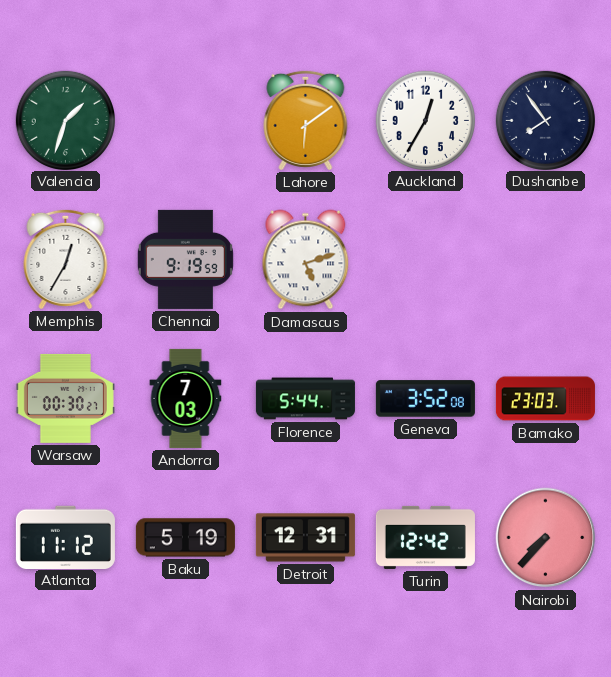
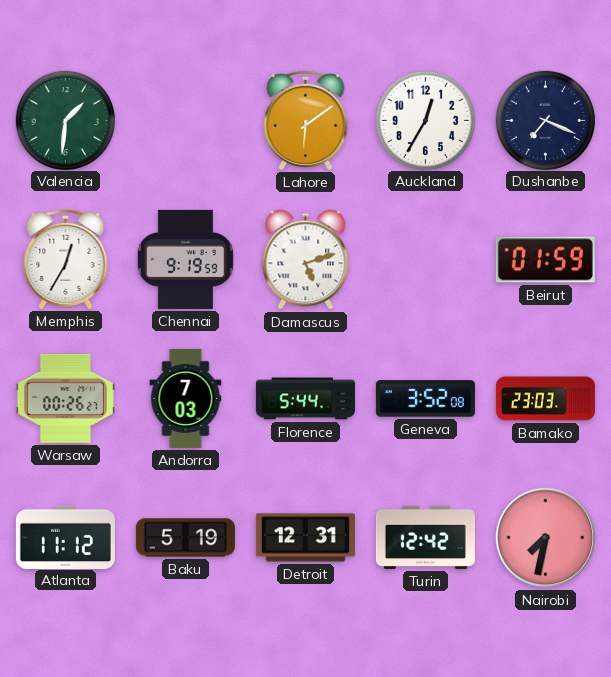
Valencia: 1:33 -> 1:31
Dushanbe: 7:54 -> 7:19
Beirut: none -> 01:59
Warsaw: 00:30 -> 00:26
Nairobi: 7:37 -> 7:32
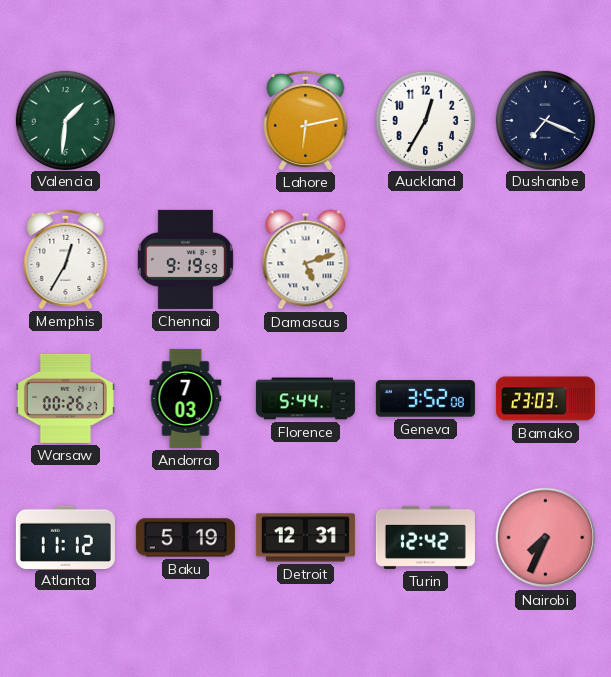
Lahore: 6:09 -> 6:13
Beirut: 01:59 -> none
Nairobi: 7:32 -> 7:34
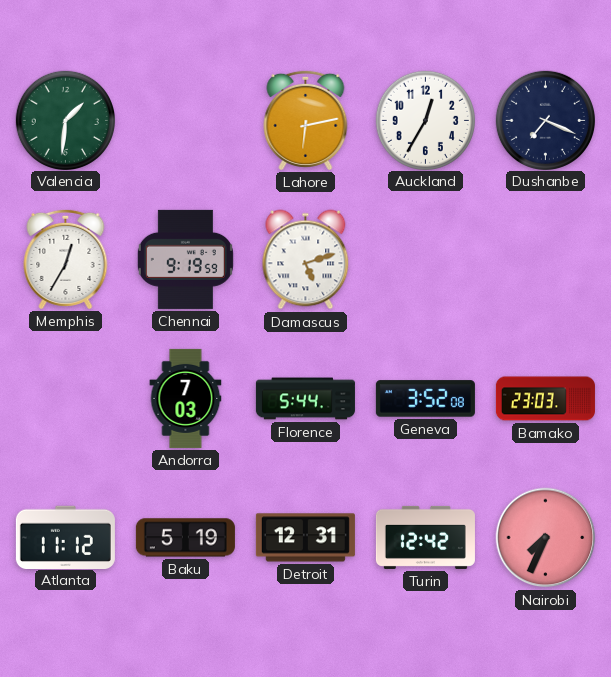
Warsaw: 00:26 -> none
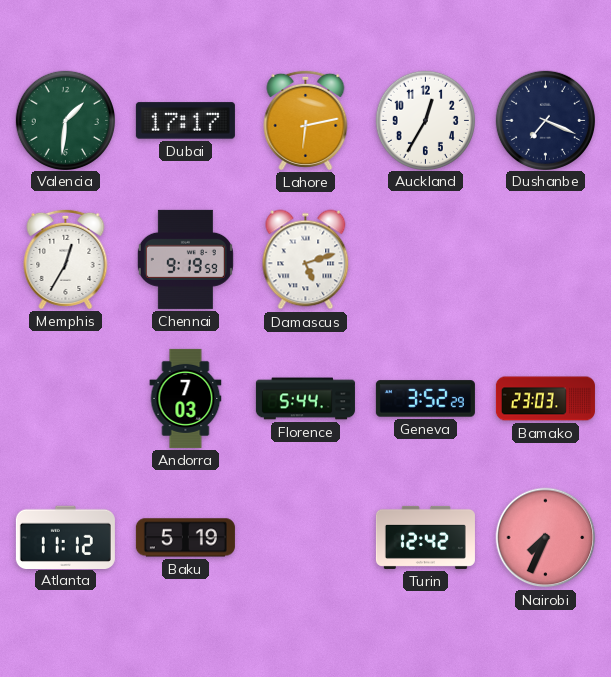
Dubai: none -> 17:17
Geneva: 3:52:08 -> 3:52:29
Detroit: 12:31 -> none
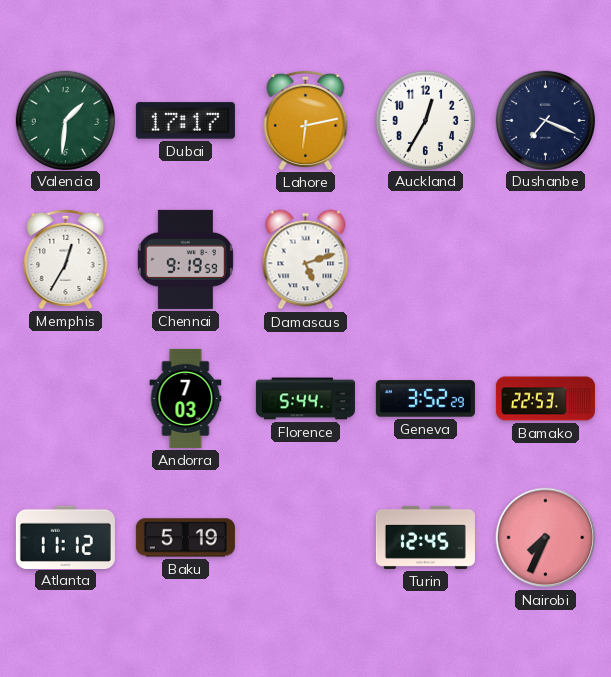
Bamako: 23:03 -> 22:53
Turin: 12:42 -> 12:45
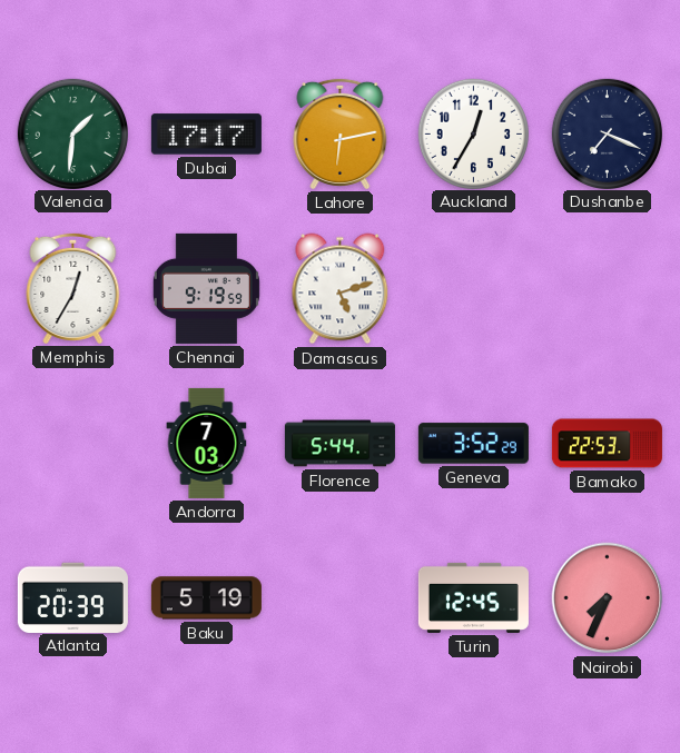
Atlanta: 11:12 -> 20:39
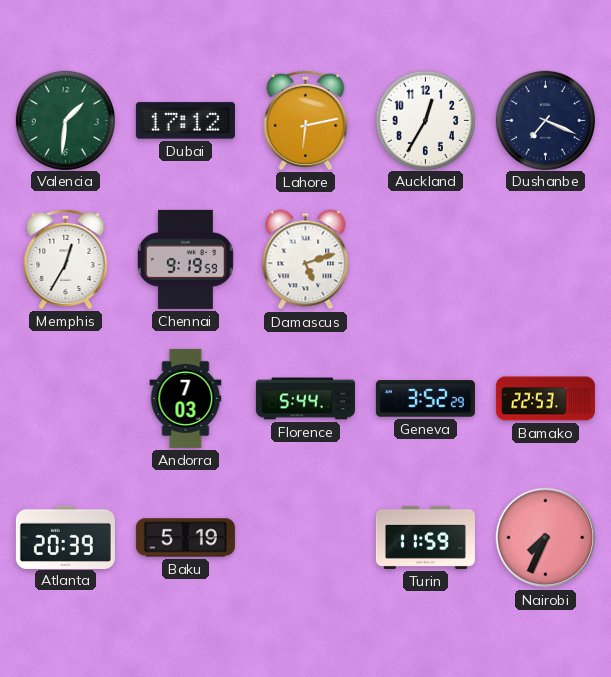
Dubai: 17:17 -> 17:12
Turin: 12:45 -> 11:59
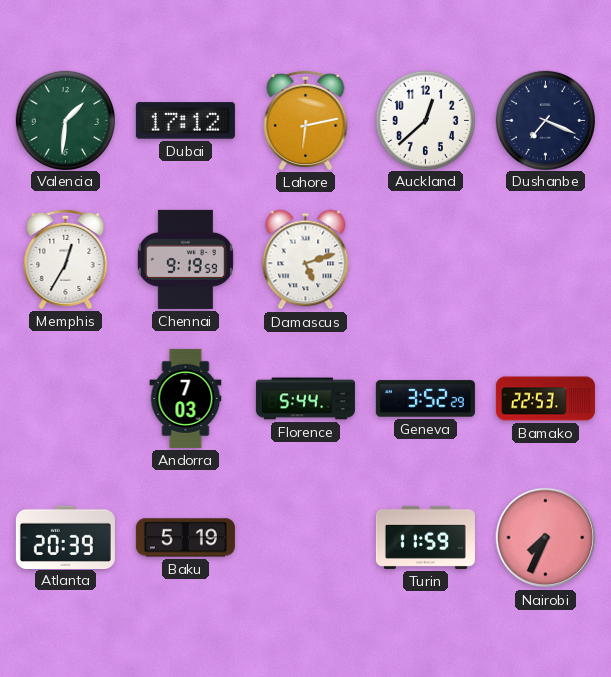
Auckland: 12:35 -> 12:38
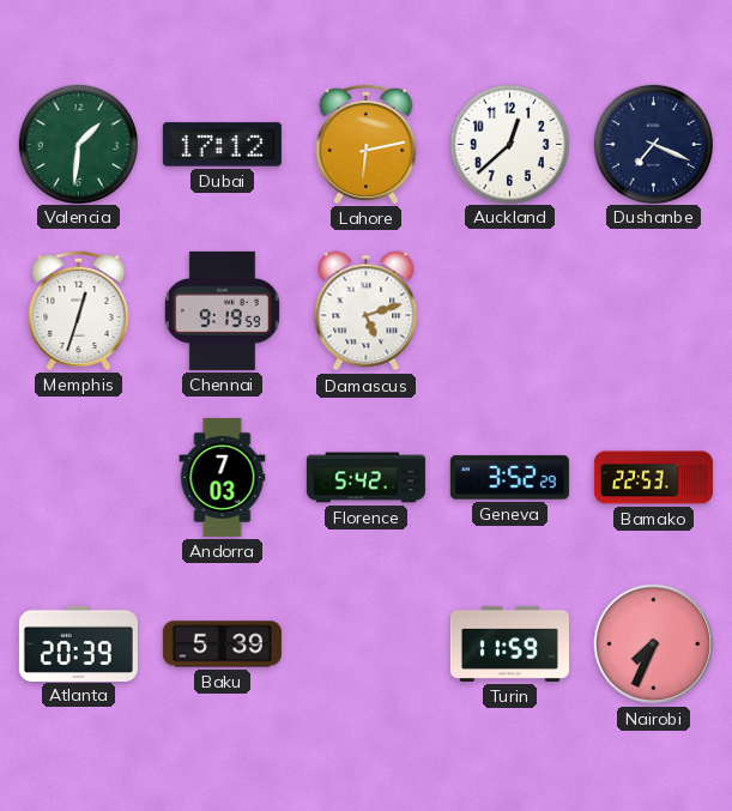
Memphis: 12:35 -> 12:33
Florence: 5:44 -> 5:42
Baku: 5:19 -> 5:39
